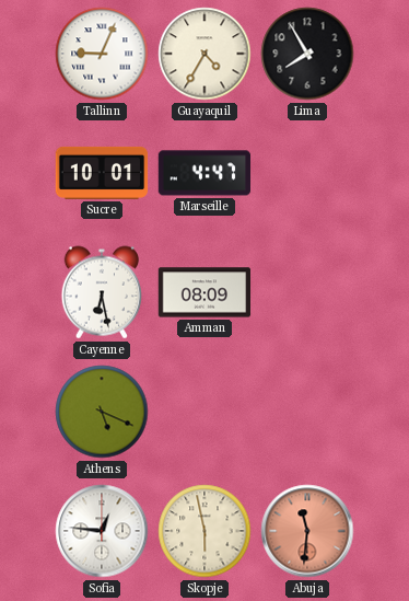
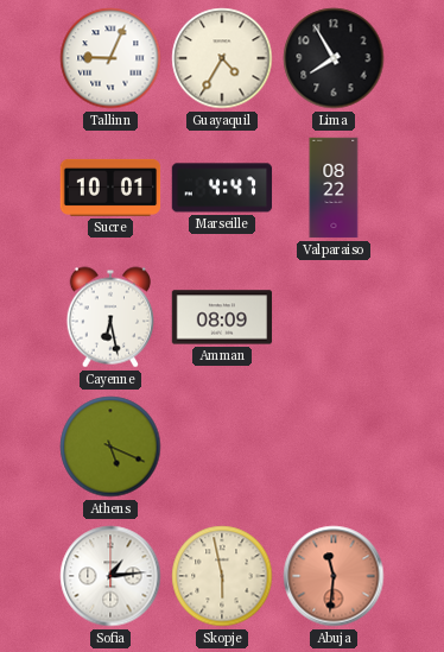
Valparaiso: none -> 08:22
Sofia: 12:46 -> 1:14
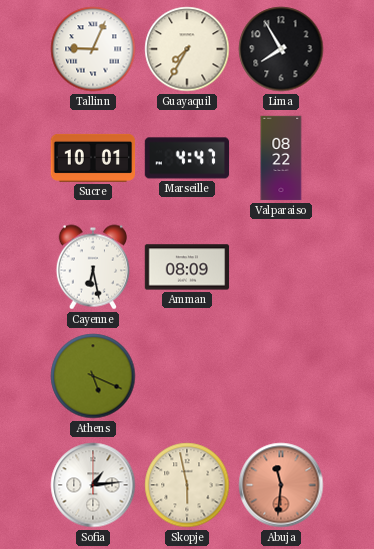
Guayaquil: 4:35 -> 7:35
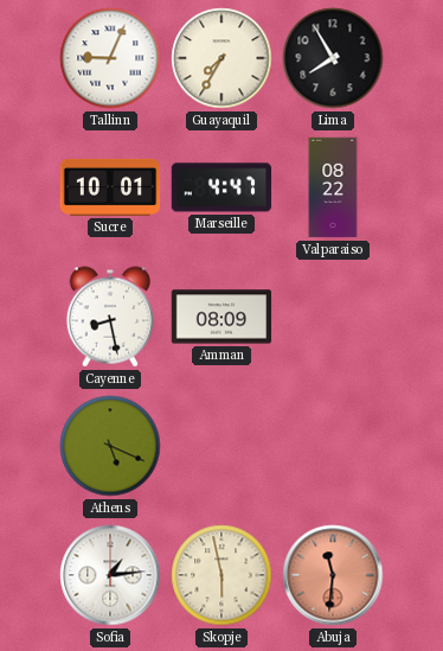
Cayenne: 6:28 -> 8:28
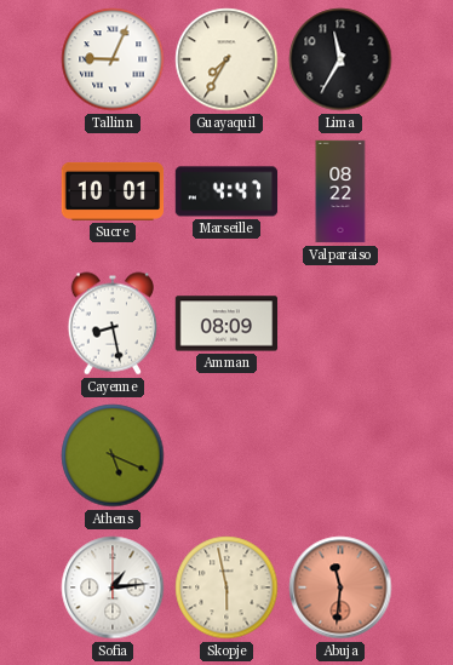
Lima: 7:55 -> 11:35
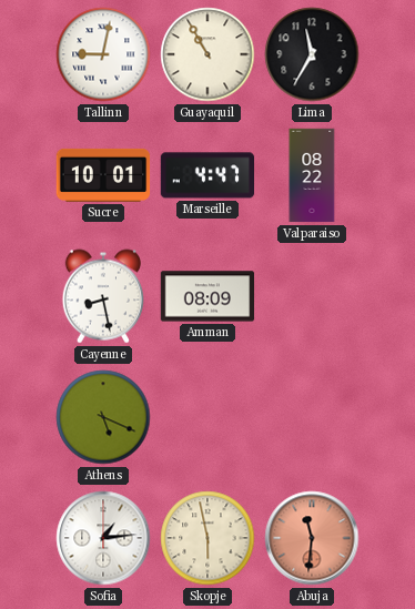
Tallinn: 9:04 -> 9:02
Guayaquil: 7:35 -> 10:55
